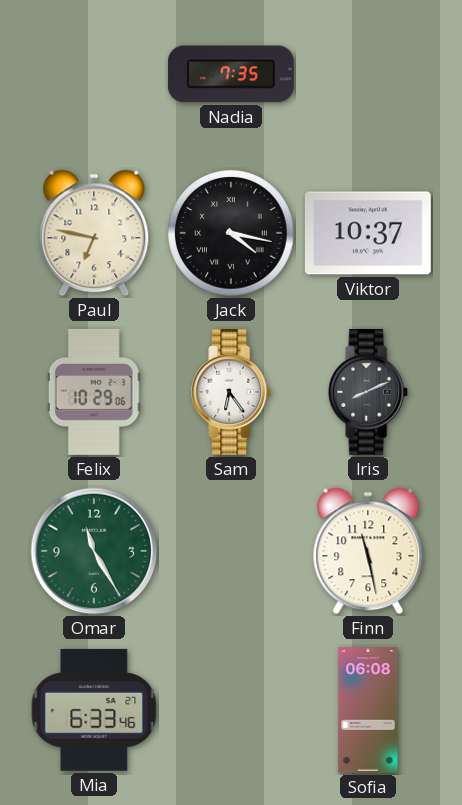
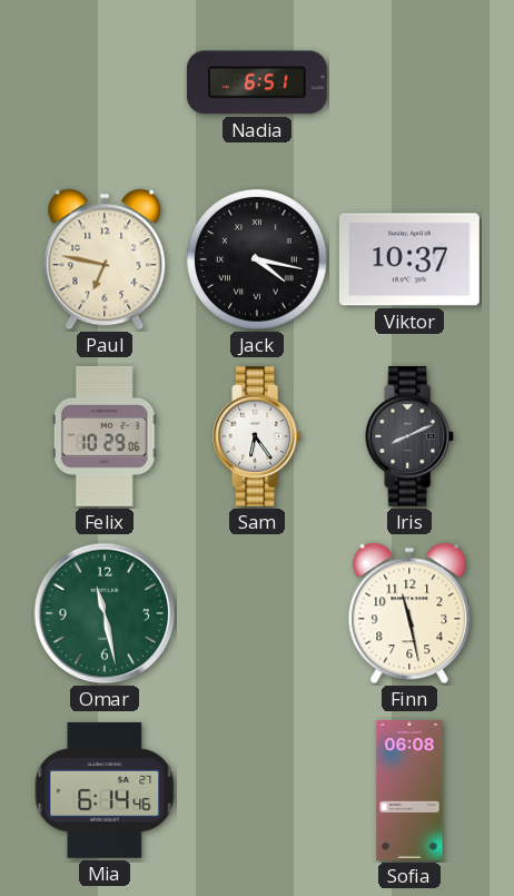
Nadia: 7:35 -> 6:51
Omar: 11:25 -> 11:28
Mia: 6:33 -> 6:14
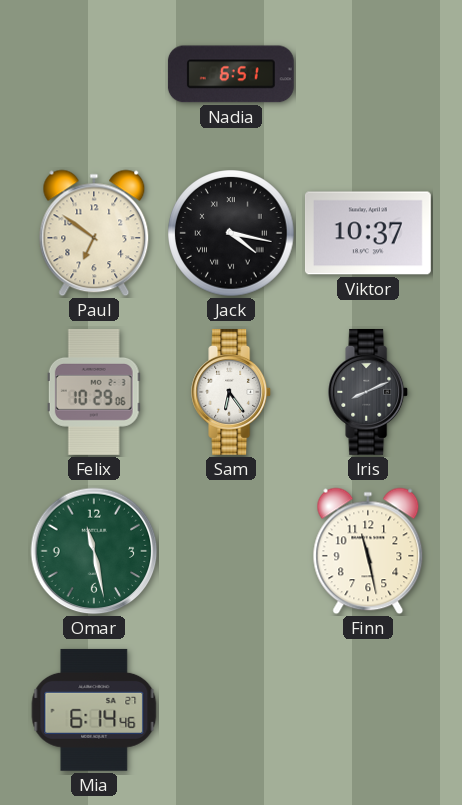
Paul: 6:47 -> 6:51
Sofia: 06:08 -> none
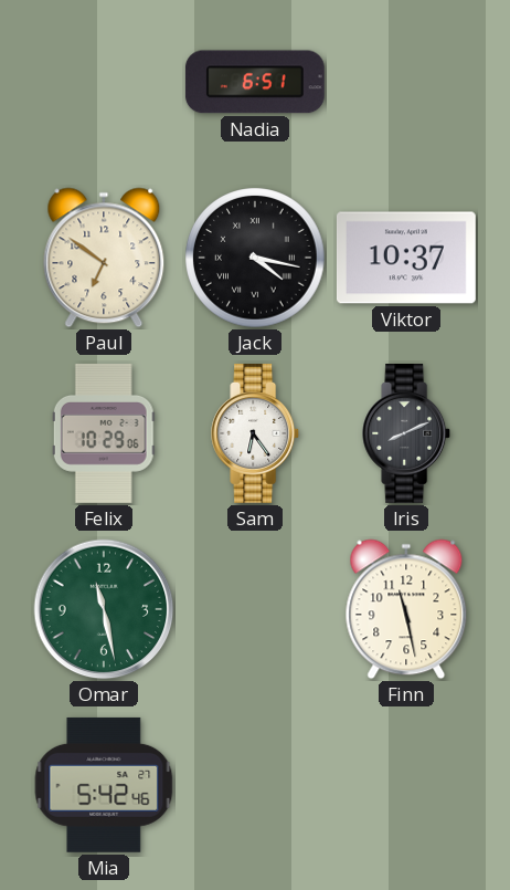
Mia: 6:14 -> 5:42
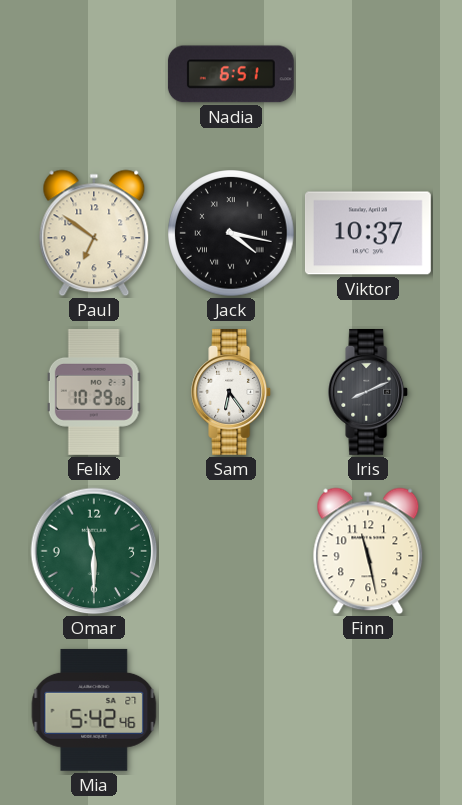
Omar: 11:28 -> 11:30
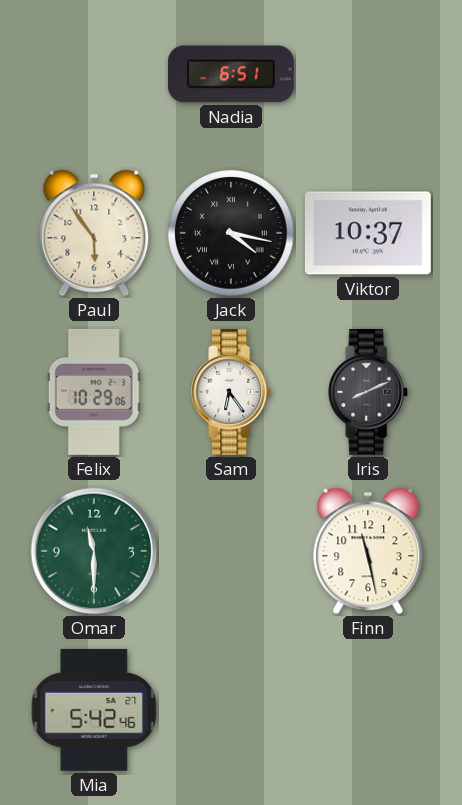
Paul: 6:51 -> 5:54
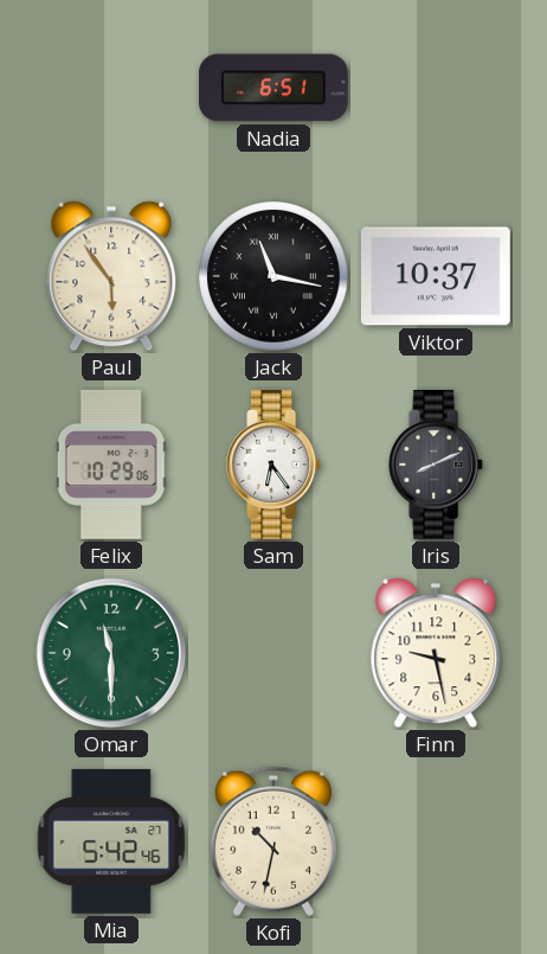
Jack: 4:17 -> 11:17
Finn: 11:28 -> 9:28
Kofi: none -> 10:32
